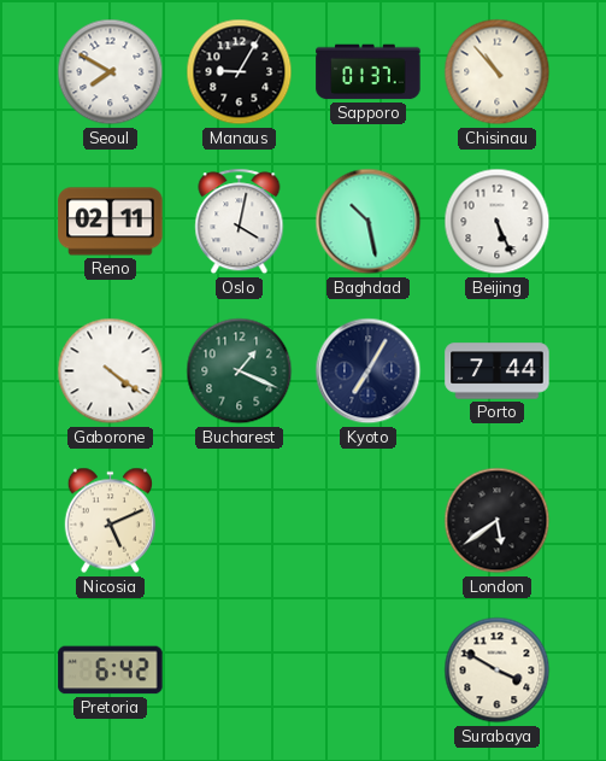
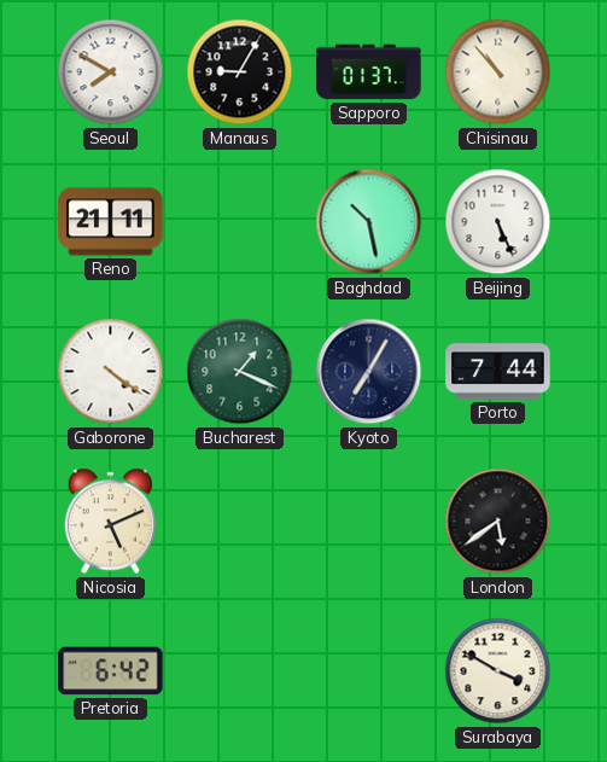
Reno: 02:11 -> 21:11
Oslo: 4:02 -> none
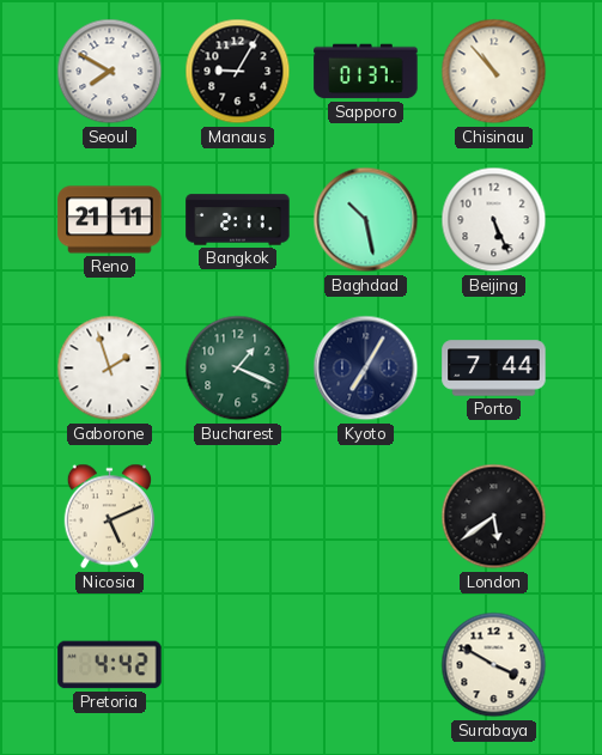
Bangkok: none -> 2:11
Gaborone: 4:21 -> 1:57
Pretoria: 6:42 -> 4:42
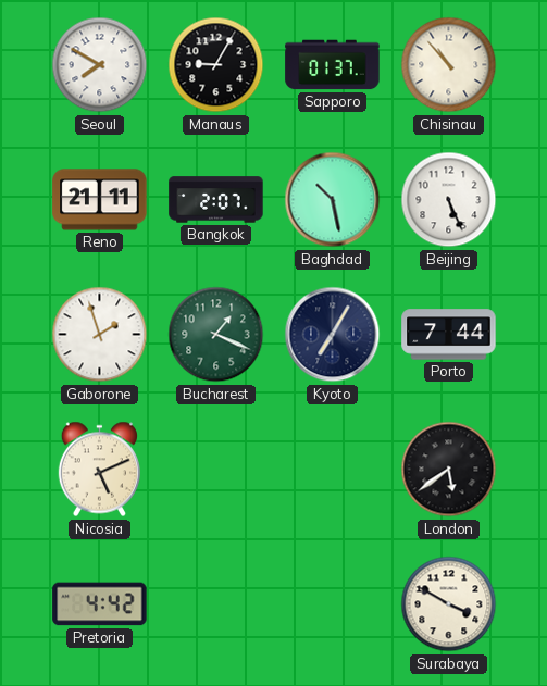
Bangkok: 2:11 -> 2:07
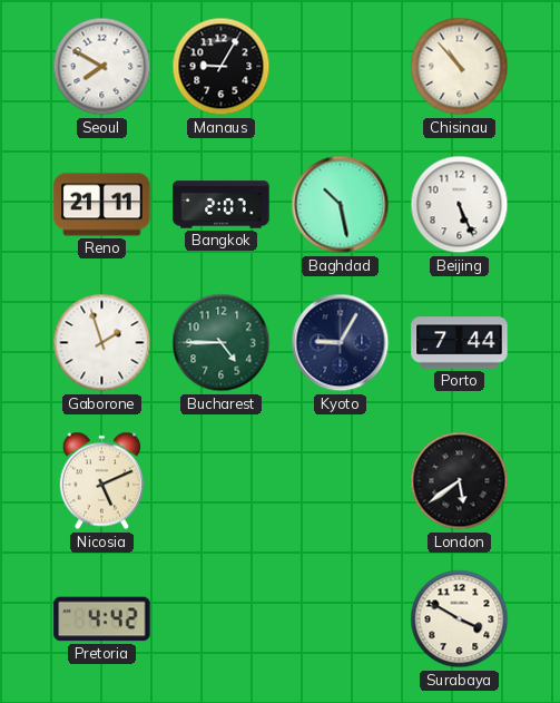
Sapporo: 01:37 -> none
Bucharest: 1:19 -> 4:45
Kyoto: 7:05 -> 9:05
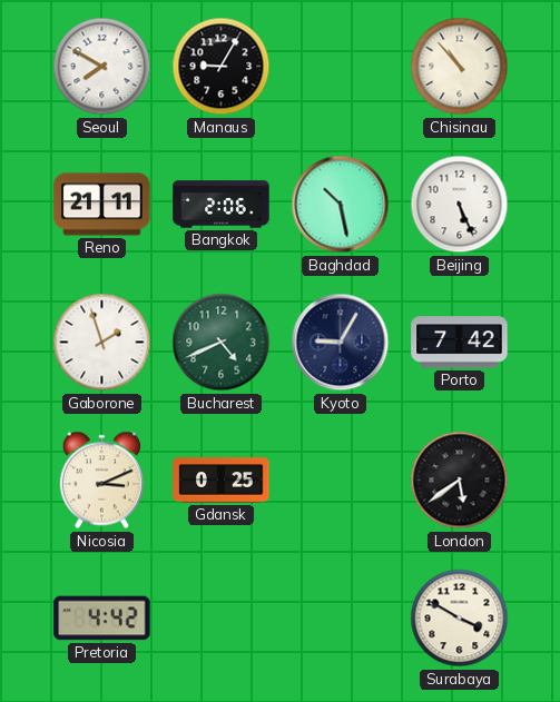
Bangkok: 2:07 -> 2:06
Bucharest: 4:45 -> 4:41
Porto: 7:44 -> 7:42
Nicosia: 5:11 -> 3:11
Gdansk: none -> 0:25
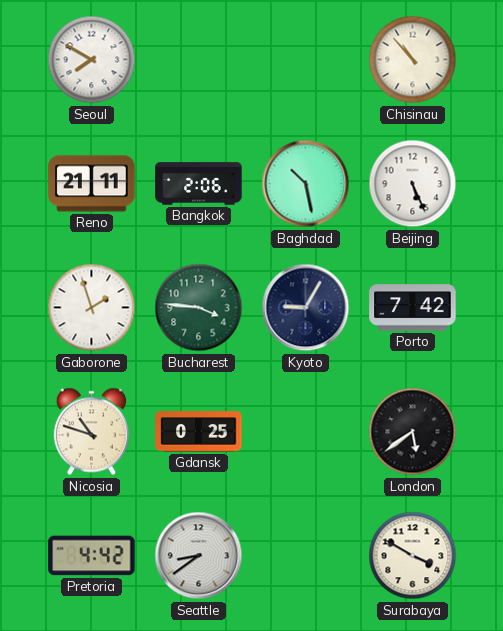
Manaus: 9:05 -> none
Bucharest: 4:41 -> 3:46
Nicosia: 3:11 -> 10:48
Seattle: none -> 8:39
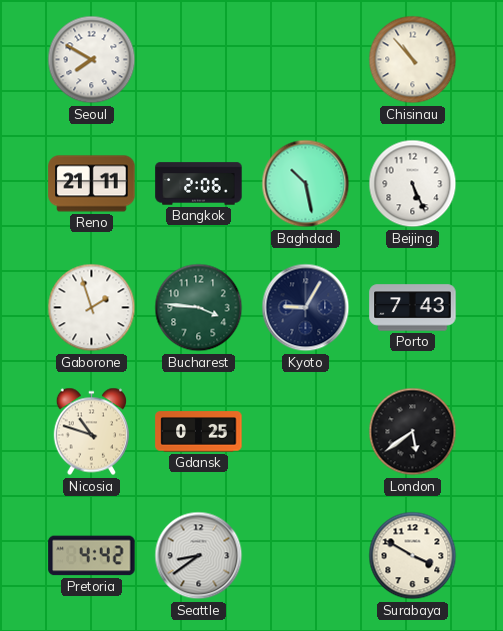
Porto: 7:42 -> 7:43
